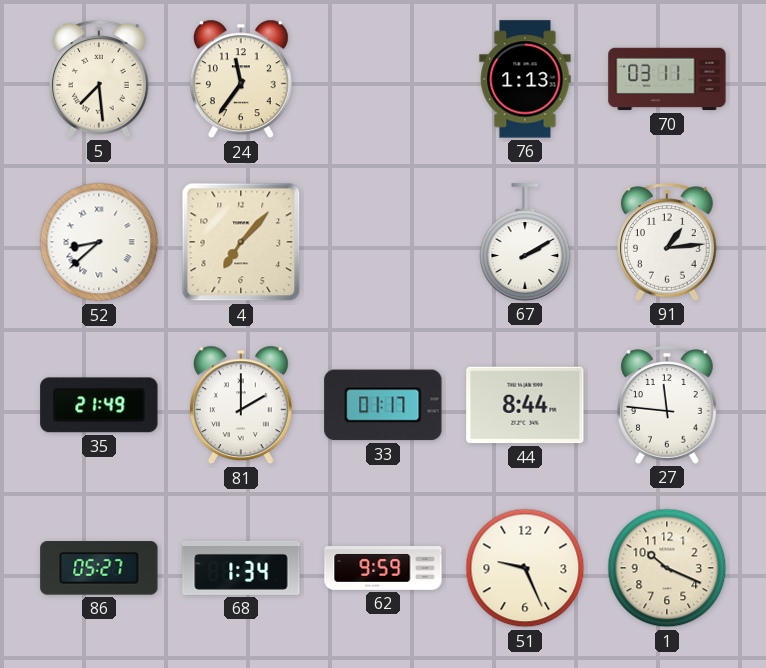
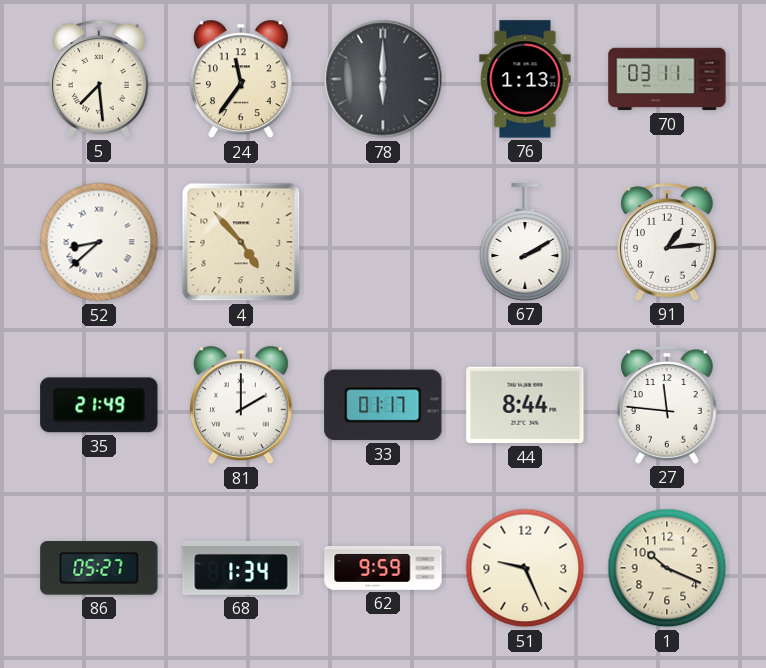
78: none -> 6:00
4: 7:07 -> 4:53
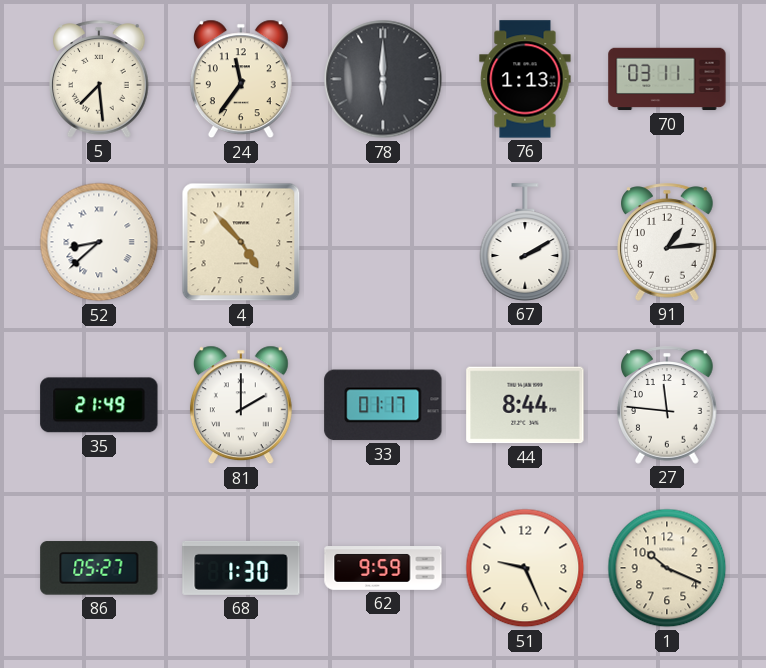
68: 1:34 -> 1:30
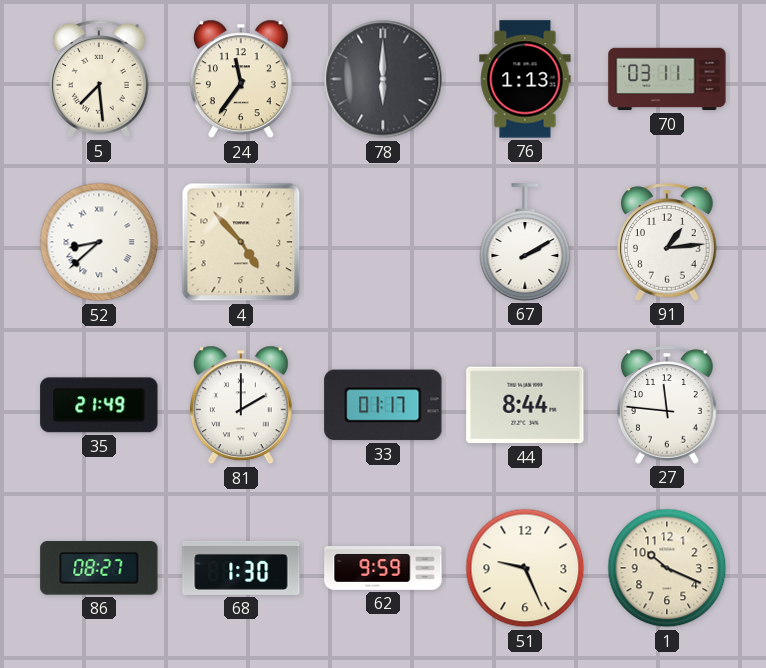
86: 05:27 -> 08:27
